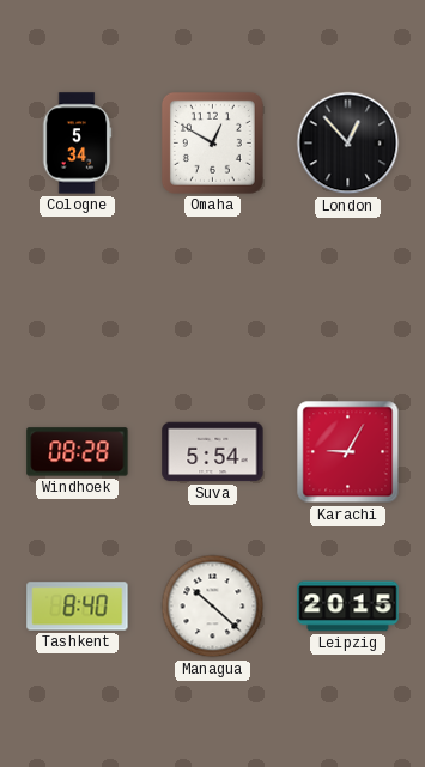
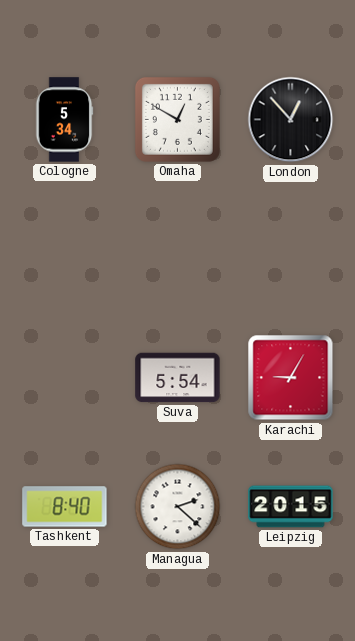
Windhoek: 08:28 -> none
Managua: 10:22 -> 2:22
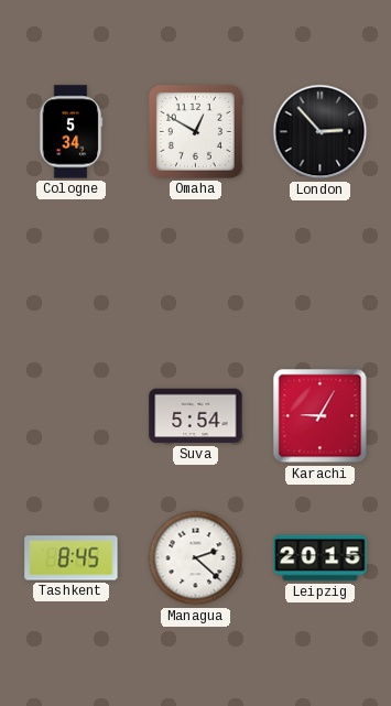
London: 12:53 -> 2:53
Tashkent: 8:40 -> 8:45
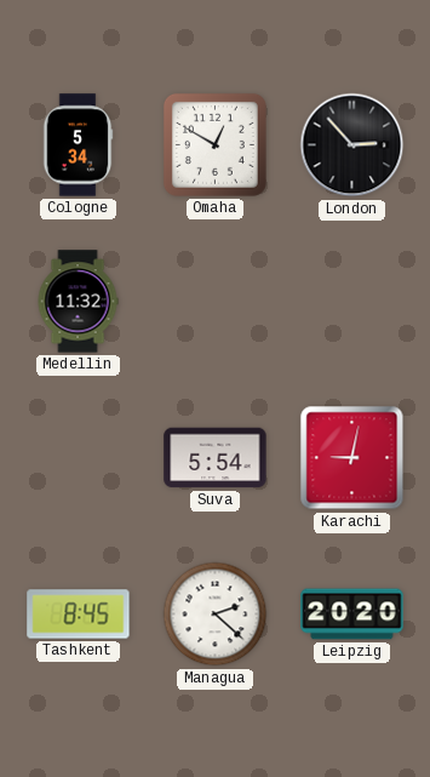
Medellin: none -> 11:32
Karachi: 9:05 -> 9:02
Leipzig: 20:15 -> 20:20
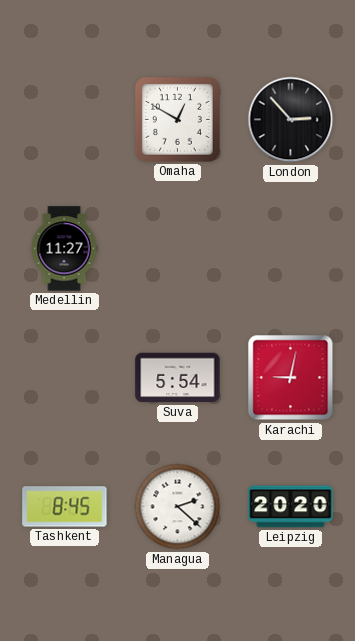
Cologne: 5:34 -> none
Medellin: 11:32 -> 11:27
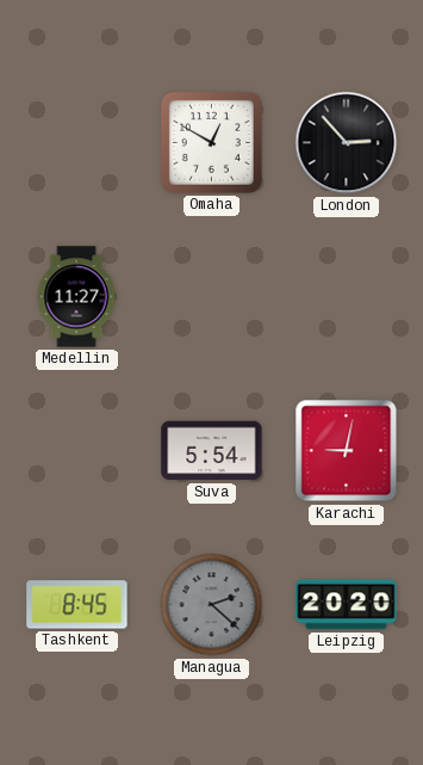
Managua dial: white -> grey
